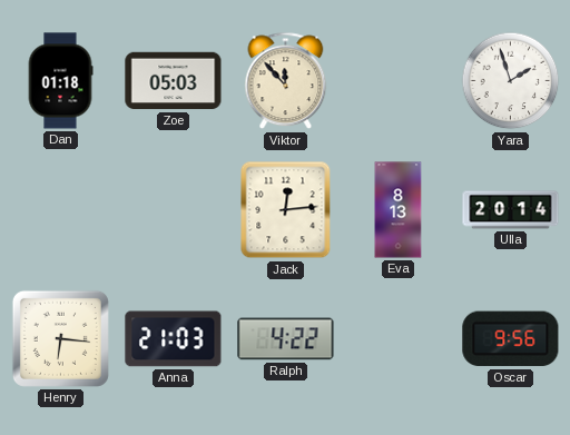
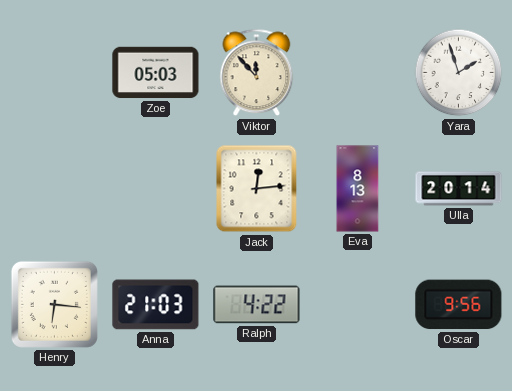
Dan: 01:18 -> none
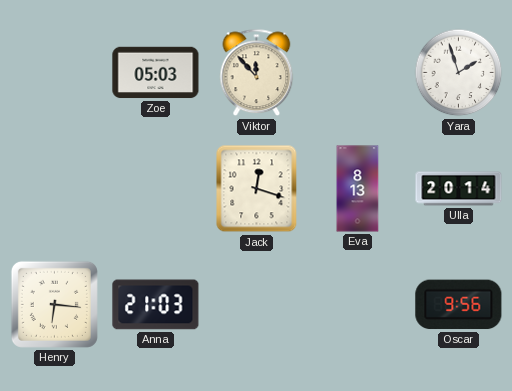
Jack: 12:14 -> 12:18
Ralph: 4:22 -> none
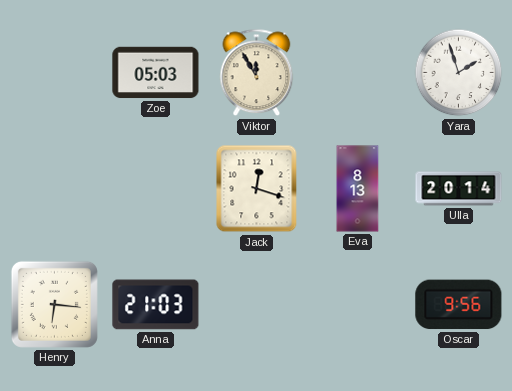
Viktor: 11:53 -> 11:55
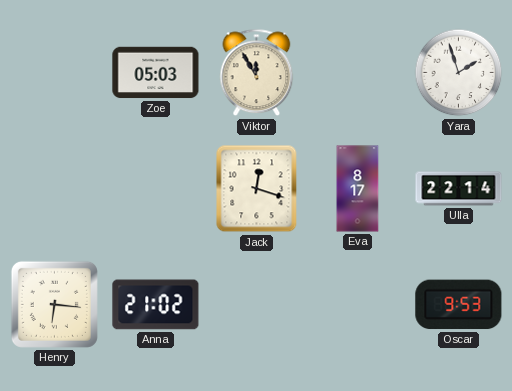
Eva: 8:13 -> 8:17
Ulla: 20:14 -> 22:14
Anna: 21:03 -> 21:02
Oscar: 9:56 -> 9:53
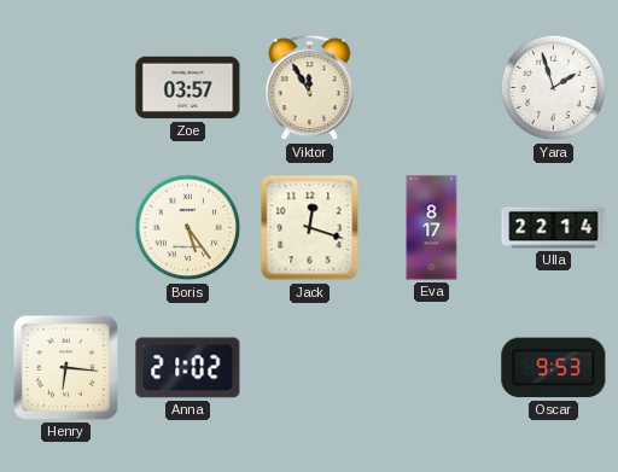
Zoe: 05:03 -> 03:57
Boris: none -> 5:24
